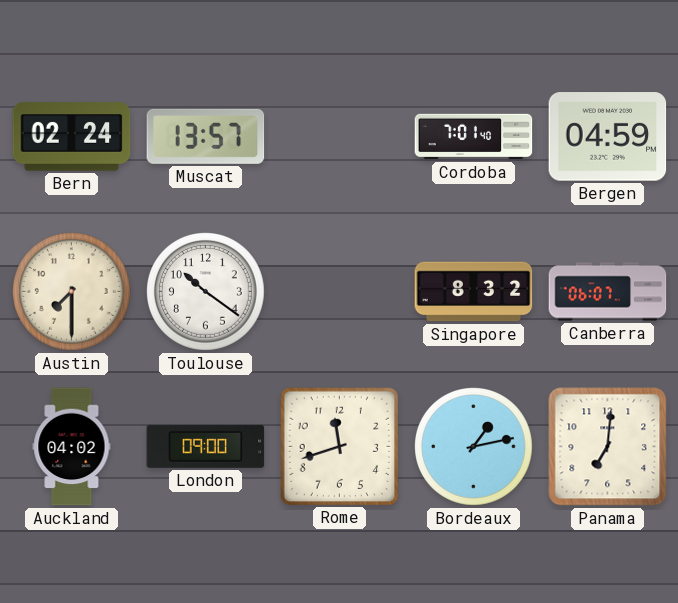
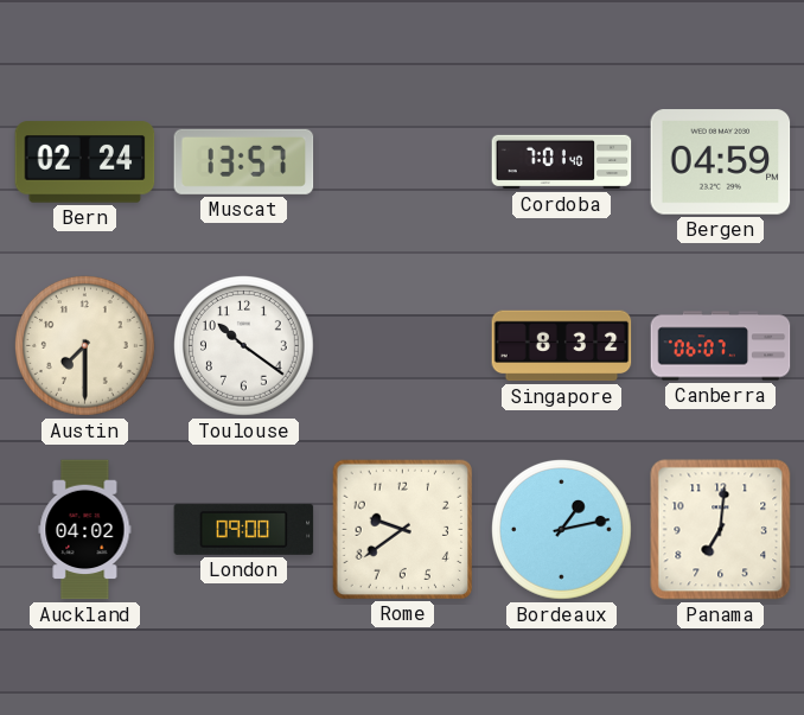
Rome: 11:42 -> 9:39
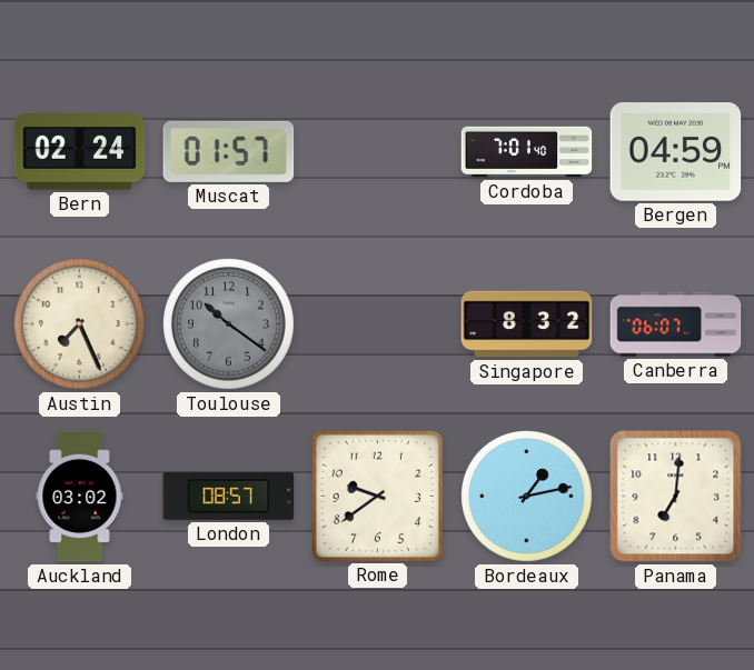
Muscat: 13:57 -> 01:57
Austin: 7:30 -> 7:26
Toulouse dial: white -> grey
Auckland: 04:02 -> 03:02
London: 09:00 -> 08:57
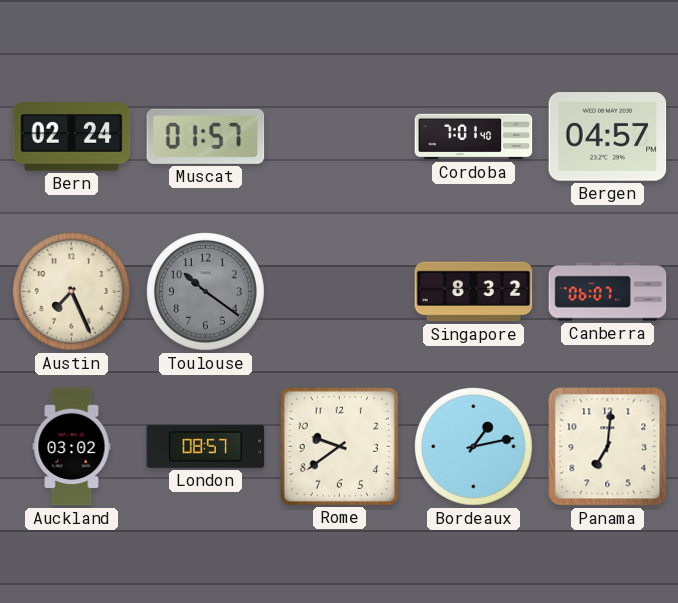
Bergen: 04:59 -> 04:57
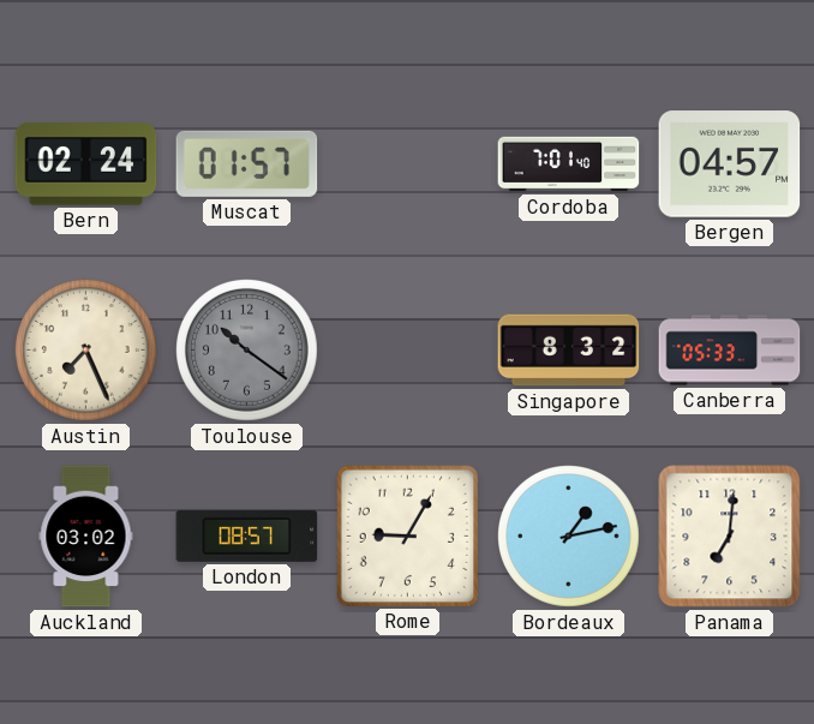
Canberra: 06:07 -> 05:33
Rome: 9:39 -> 9:05
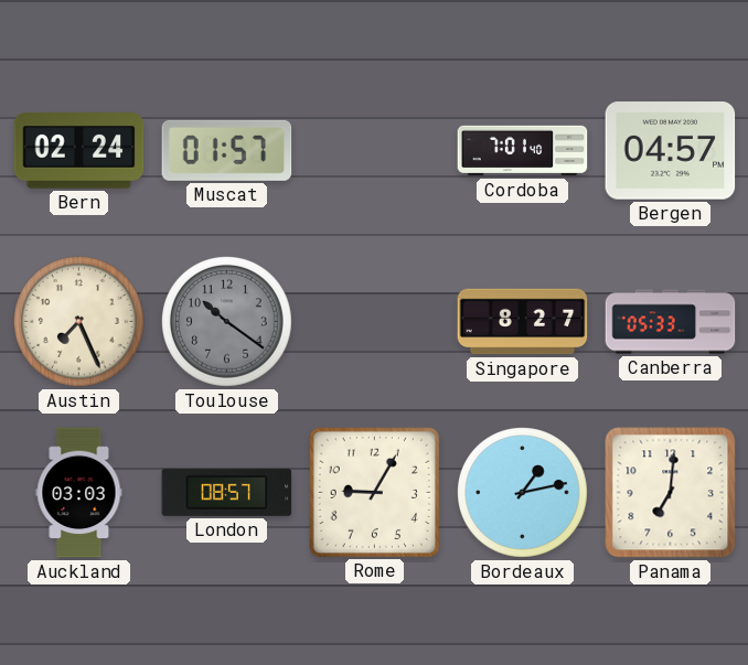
Singapore: 8:32 -> 8:27
Auckland: 03:02 -> 03:03
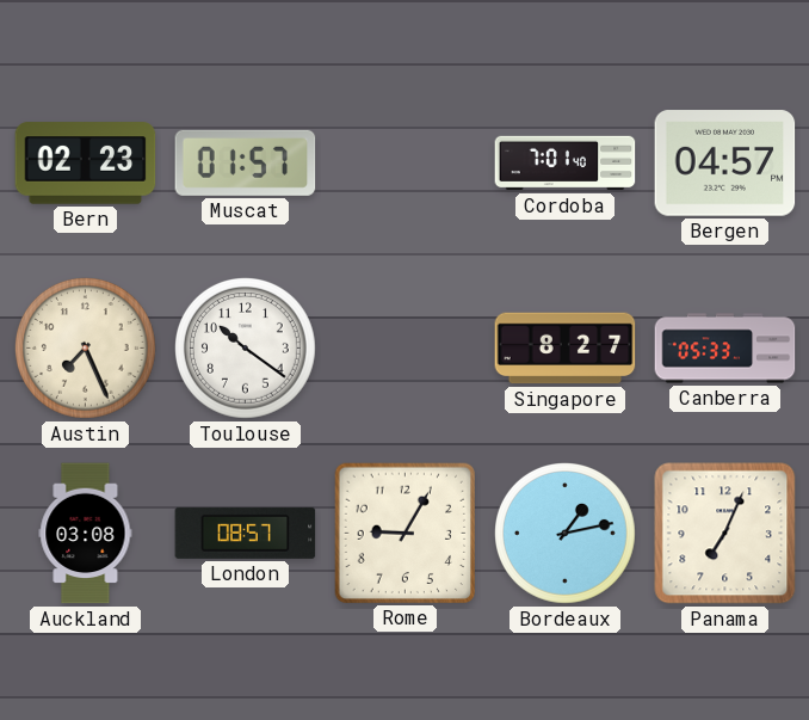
Bern: 02:24 -> 02:23
Toulouse dial: grey -> white
Auckland: 03:03 -> 03:08
Panama: 7:01 -> 7:04
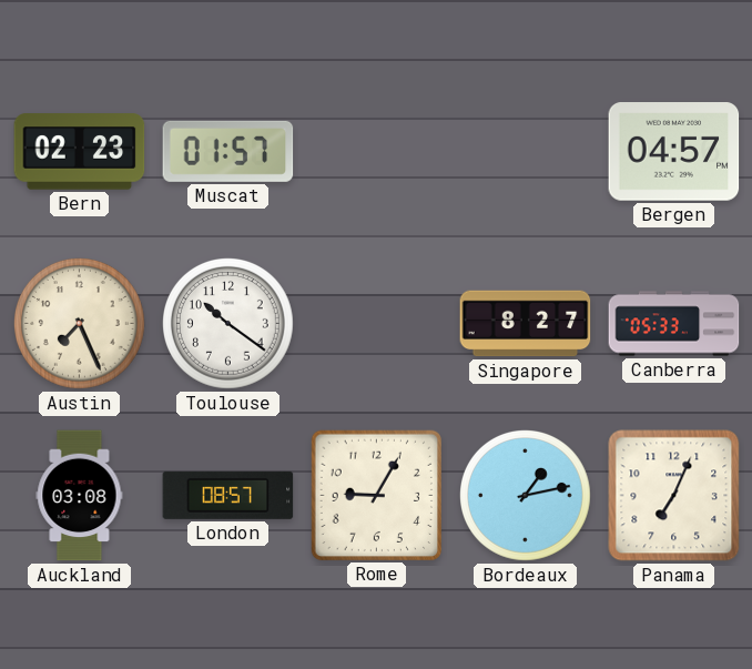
Cordoba: 7:01 -> none
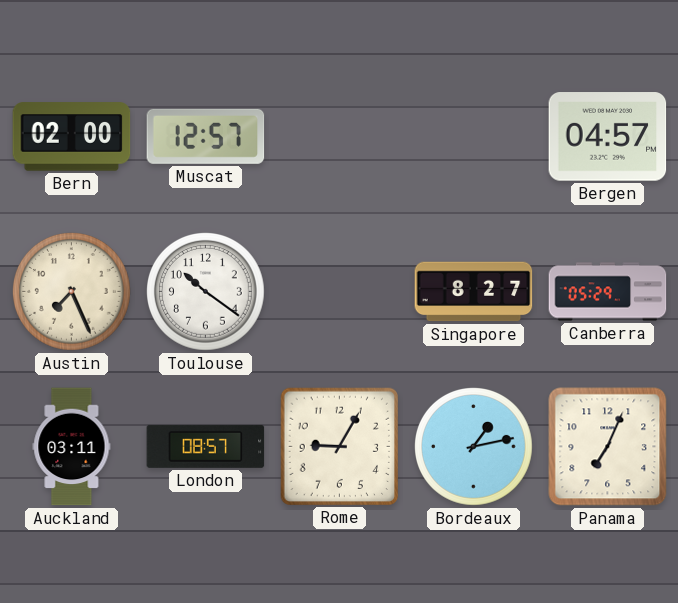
Bern: 02:23 -> 02:00
Muscat: 01:57 -> 12:57
Canberra: 05:33 -> 05:29
Auckland: 03:08 -> 03:11
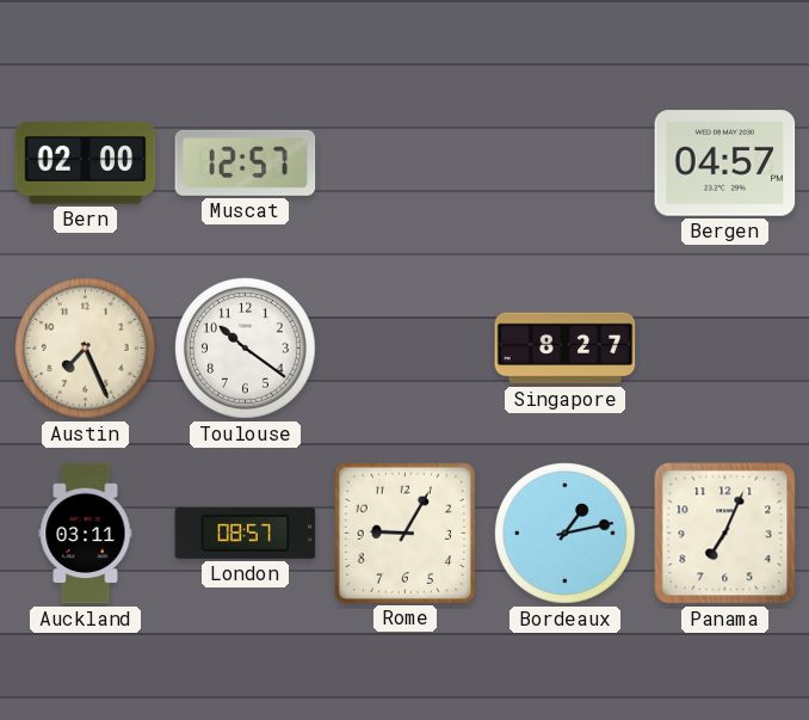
Canberra: 05:29 -> none
